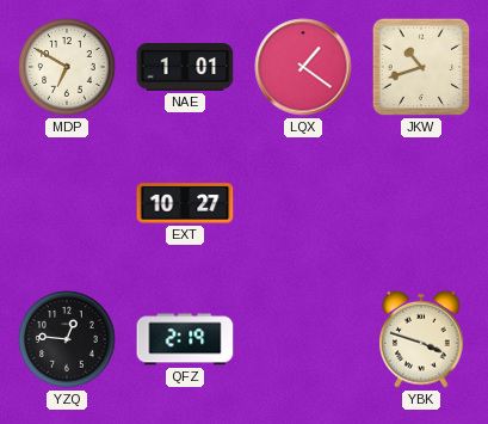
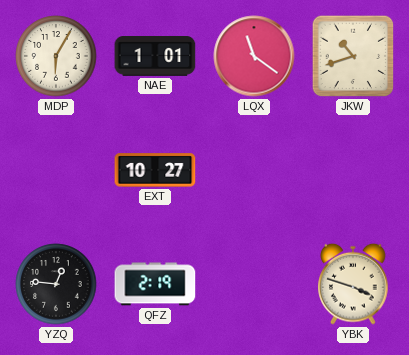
MDP: 6:50 -> 6:05
LQX: 1:21 -> 11:21
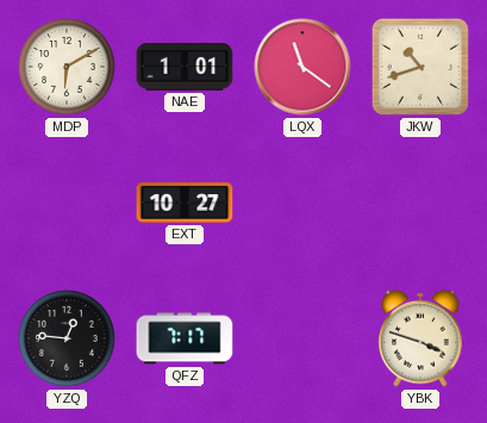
MDP: 6:05 -> 6:10
QFZ: 2:19 -> 7:17
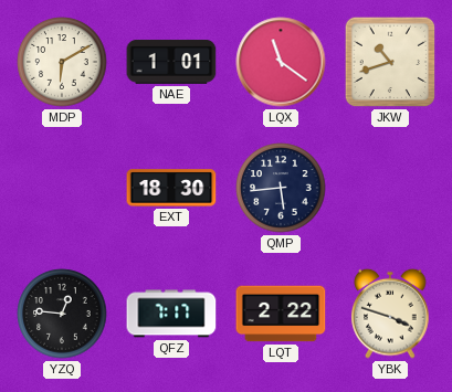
EXT: 10:27 -> 18:30
QMP: none -> 5:44
LQT: none -> 2:22
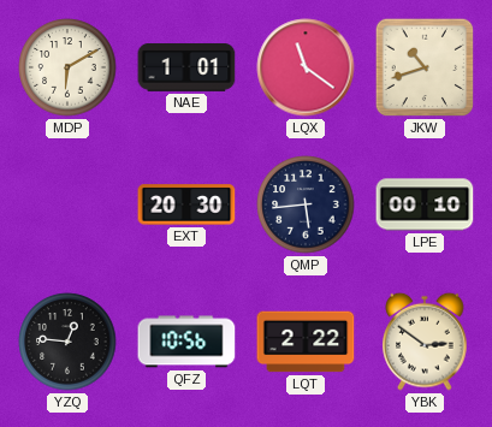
EXT: 18:30 -> 20:30
LPE: none -> 00:10
QFZ: 7:17 -> 10:56
YBK: 3:48 -> 2:51
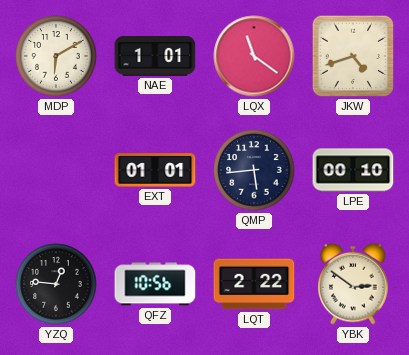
JKW: 10:42 -> 4:42
EXT: 20:30 -> 01:01
